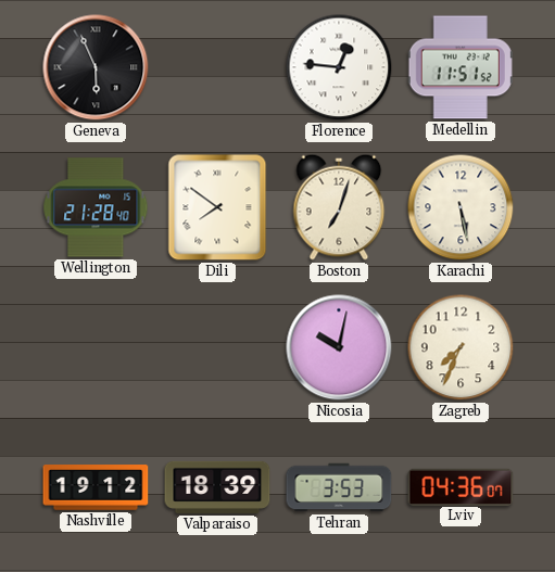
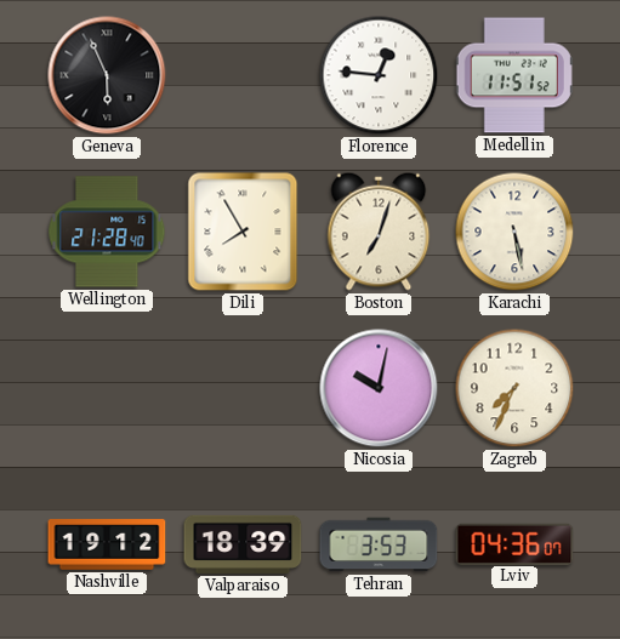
Dili: 7:51 -> 7:55
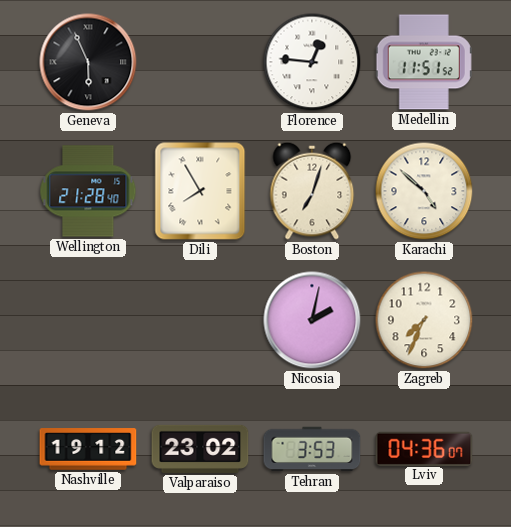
Karachi: 5:28 -> 4:52
Nicosia: 10:02 -> 2:02
Valparaiso: 18:39 -> 23:02
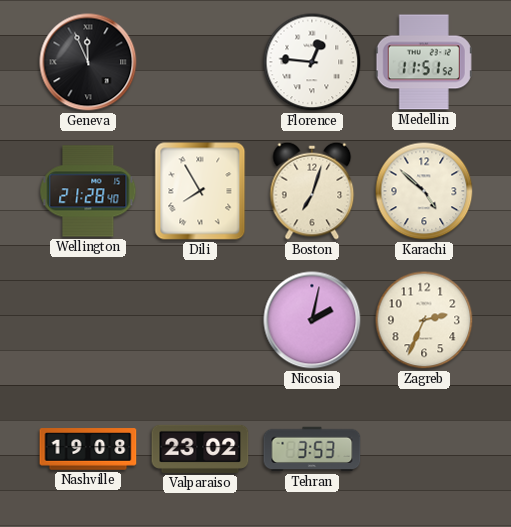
Geneva: 5:56 -> 11:56
Zagreb: 7:34 -> 2:34
Nashville: 19:12 -> 19:08
Lviv: 04:36 -> none
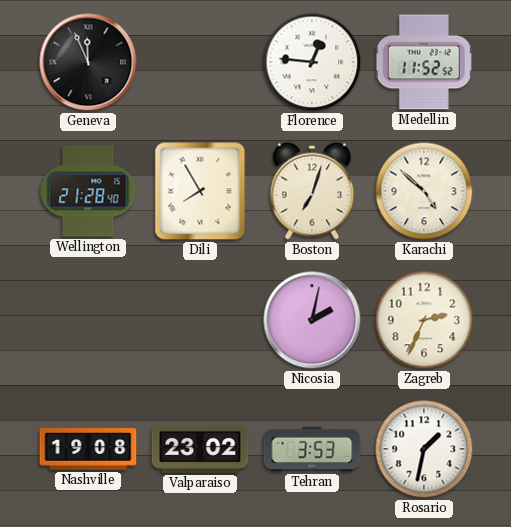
Medellin: 11:51 -> 11:52
Rosario: none -> 1:32
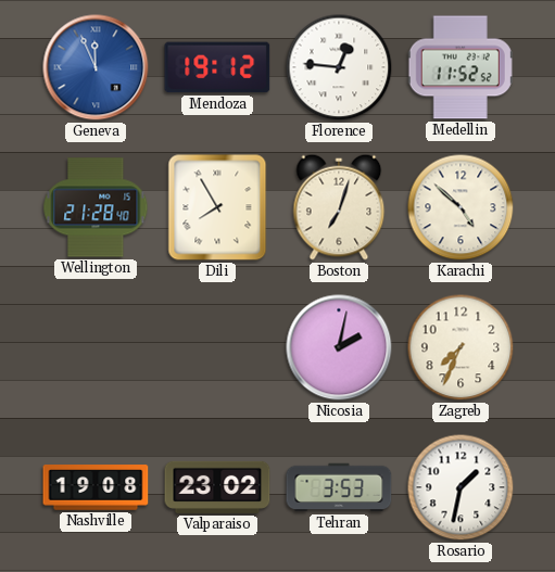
Geneva dial: black -> blue
Mendoza: none -> 19:12
Zagreb: 2:34 -> 7:34
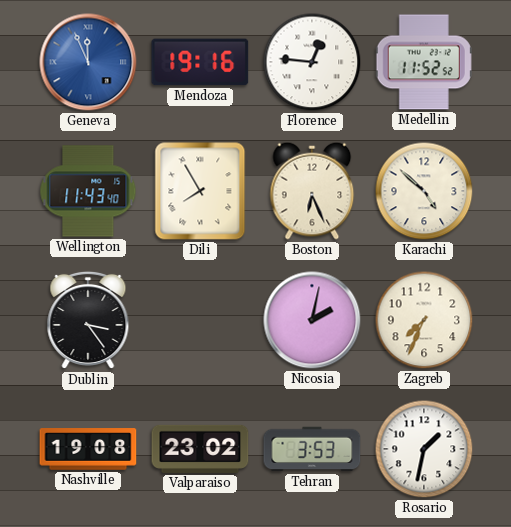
Mendoza: 19:12 -> 19:16
Wellington: 21:28 -> 11:43
Boston: 7:03 -> 6:26
Dublin: none -> 3:24
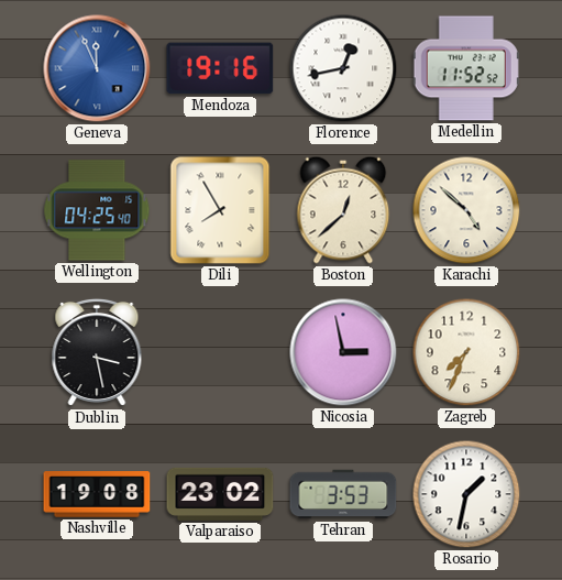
Florence: 12:46 -> 12:43
Wellington: 11:43 -> 04:25
Boston: 6:26 -> 12:38
Dublin: 3:24 -> 3:28
Nicosia: 2:02 -> 2:58
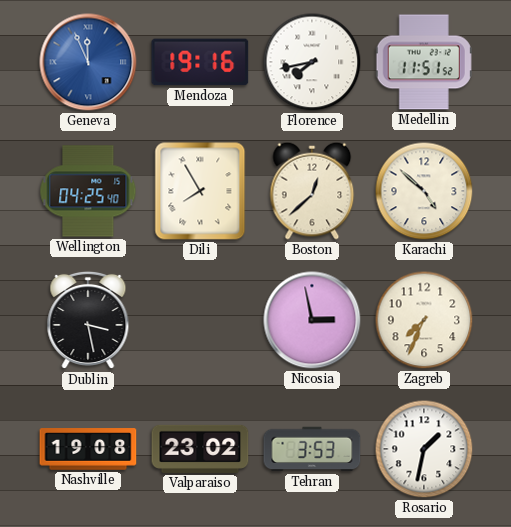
Florence: 12:43 -> 7:43
Medellin: 11:52 -> 11:51
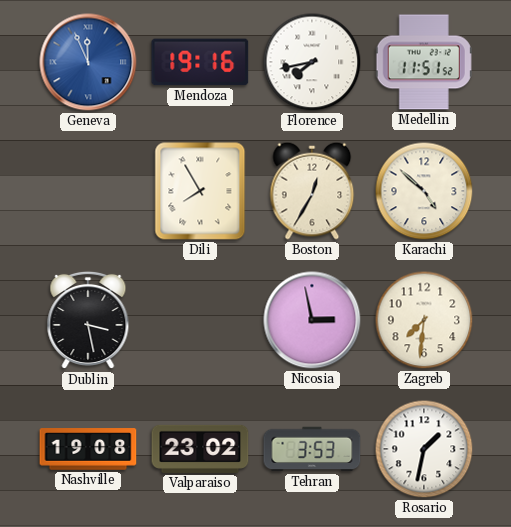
Wellington: 04:25 -> none
Boston: 12:38 -> 12:35
Zagreb: 7:34 -> 7:31
